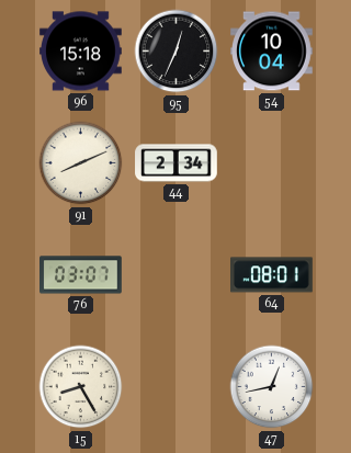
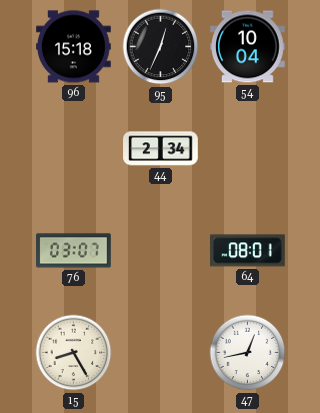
91: 8:11 -> none
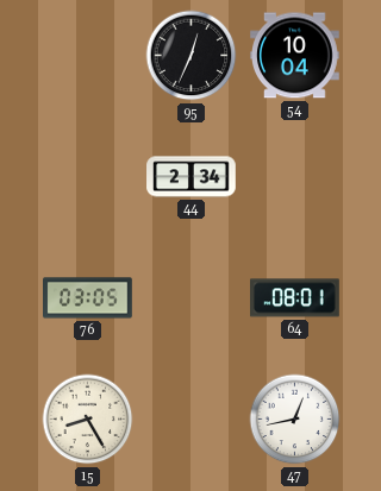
96: 15:18 -> none
76: 03:07 -> 03:05
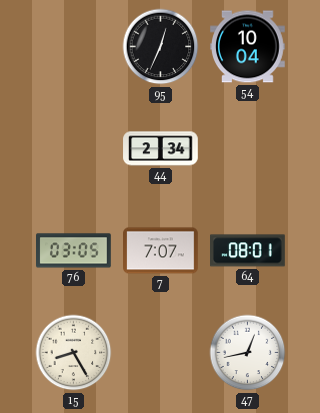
7: none -> 7:07
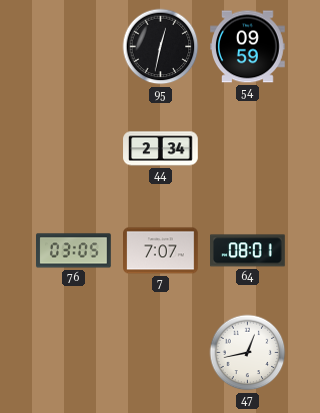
95: 12:34 -> 12:32
54: 10:04 -> 09:59
15: 8:25 -> none
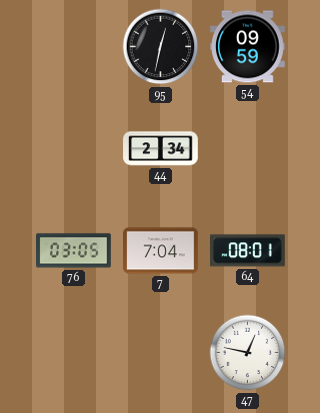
7: 7:07 -> 7:04
47: 12:43 -> 12:47
